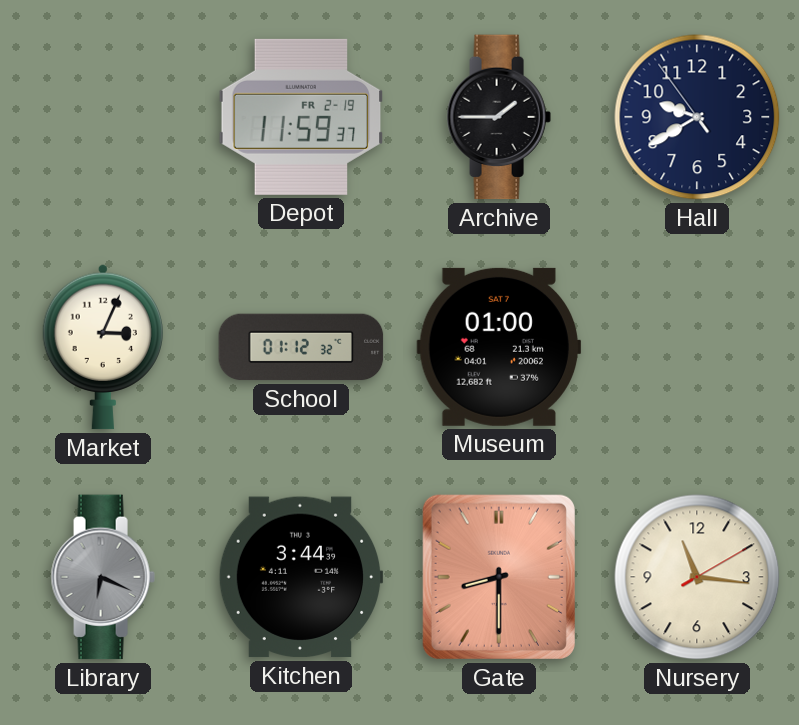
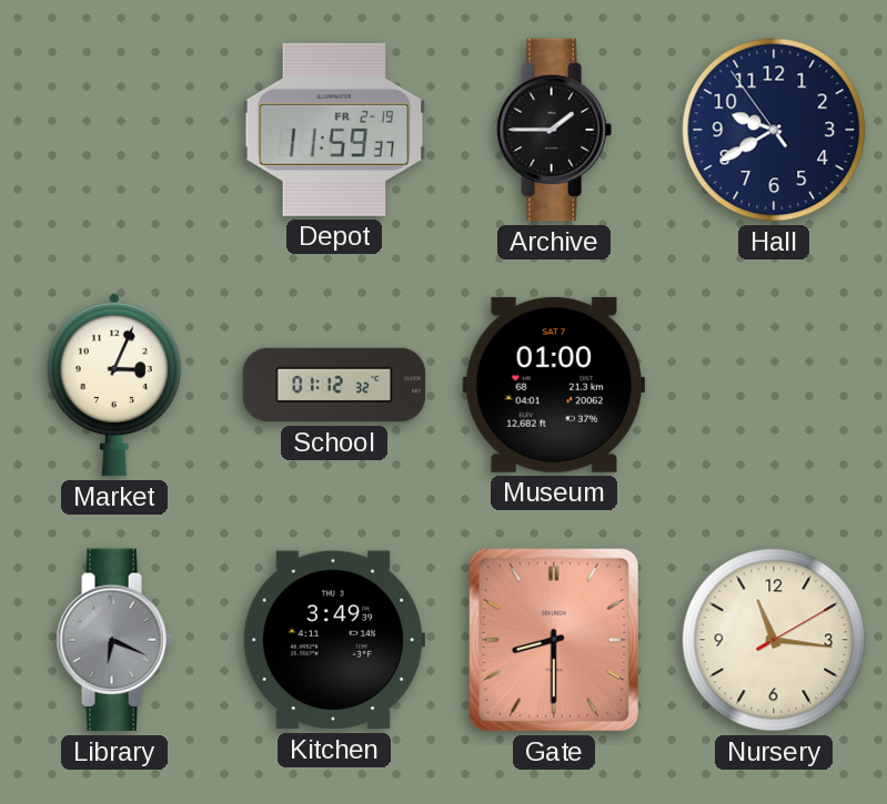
Kitchen: 3:44 -> 3:49
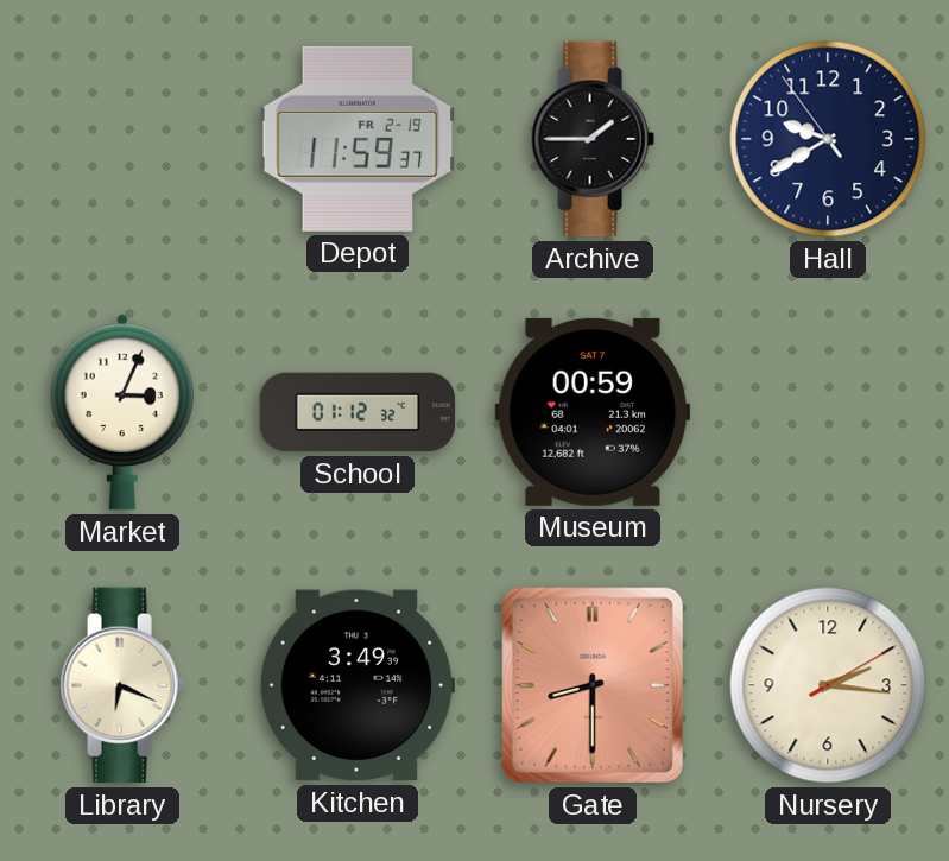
Museum: 01:00 -> 00:59
Library dial: grey -> cream
Nursery: 11:16 -> 2:16
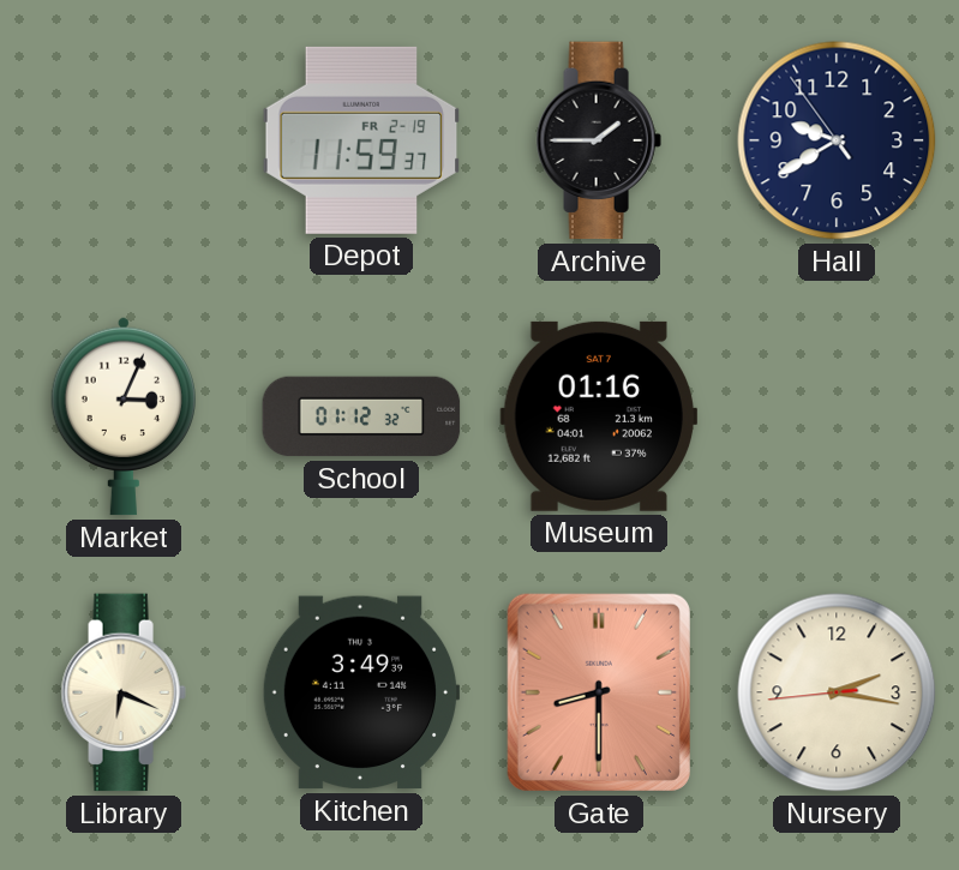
Museum: 00:59 -> 01:16
Nursery: 2:16:10 -> 2:16:44
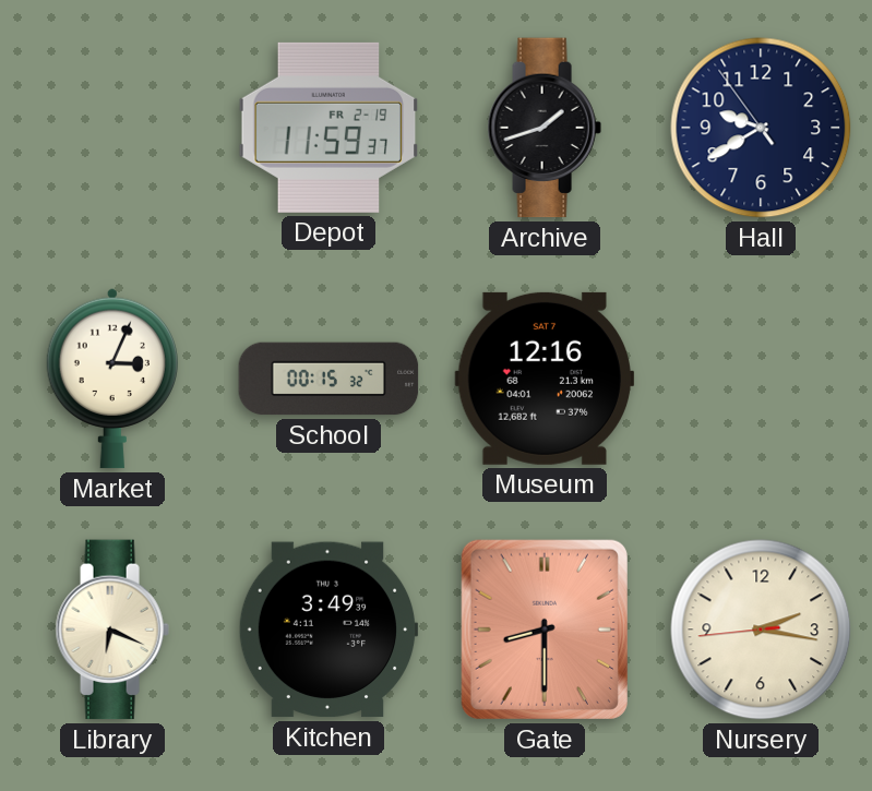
Archive: 1:45 -> 1:42
School: 01:12 -> 00:15
Museum: 01:16 -> 12:16
